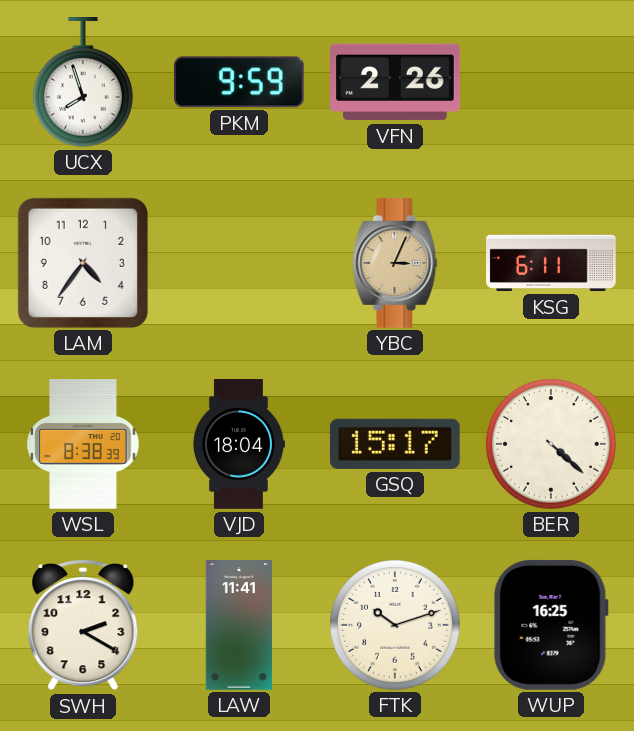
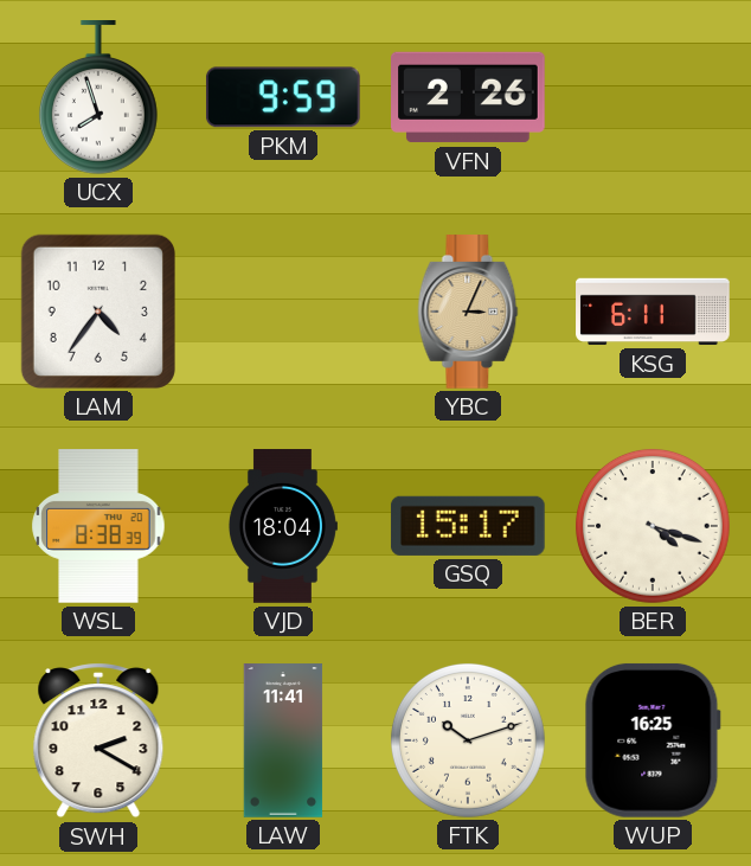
BER: 4:22 -> 4:18
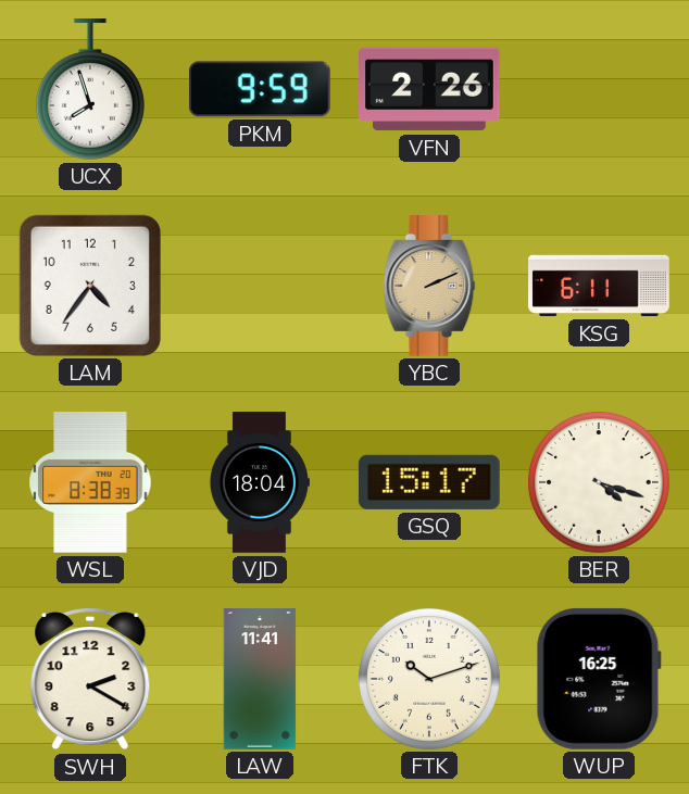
YBC: 3:04 -> 2:11
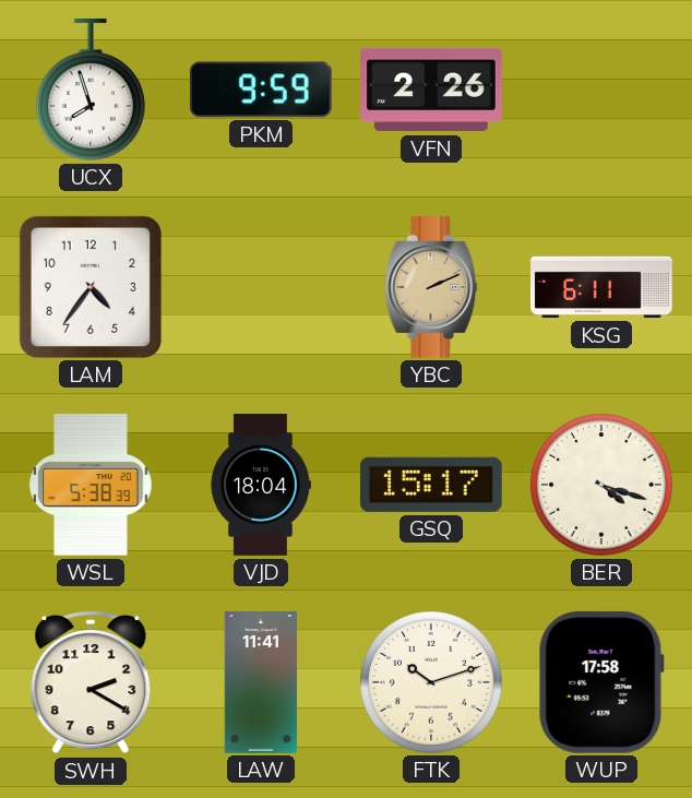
WSL: 8:38 -> 5:38
WUP: 16:25 -> 17:58
